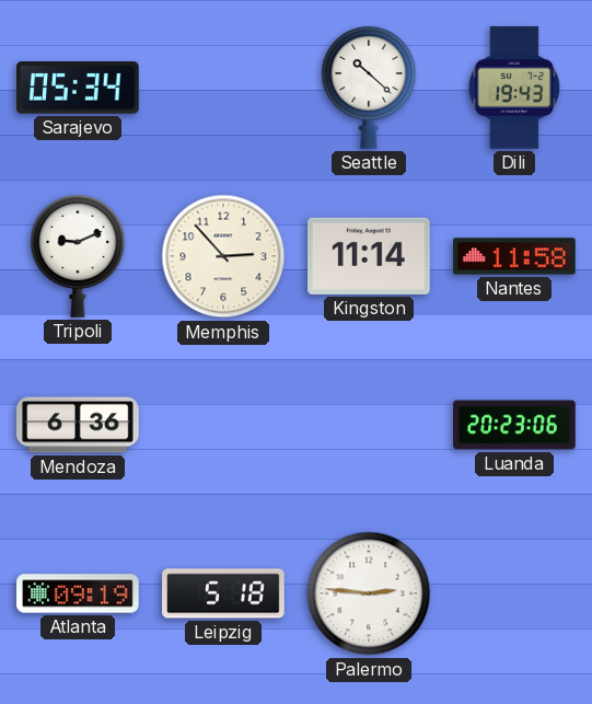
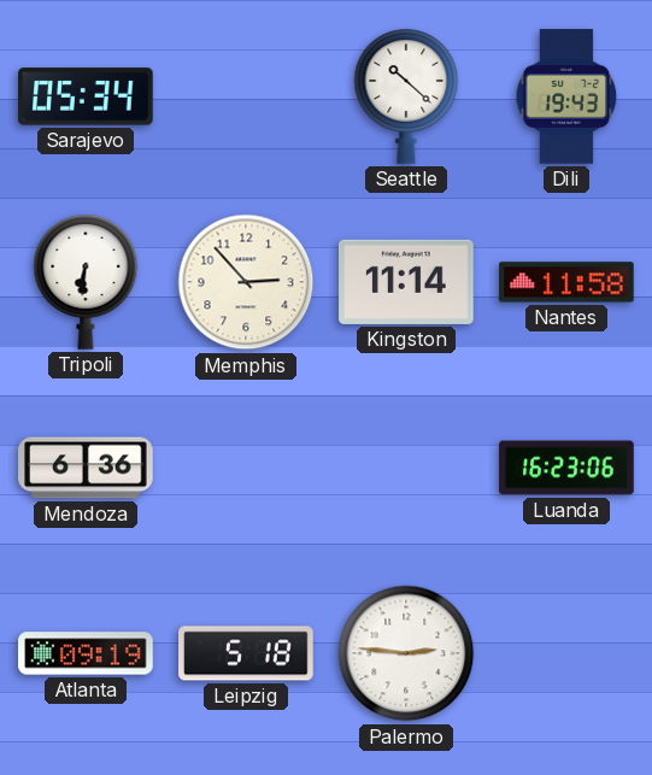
Tripoli: 9:11 -> 6:31
Luanda: 20:23 -> 16:23
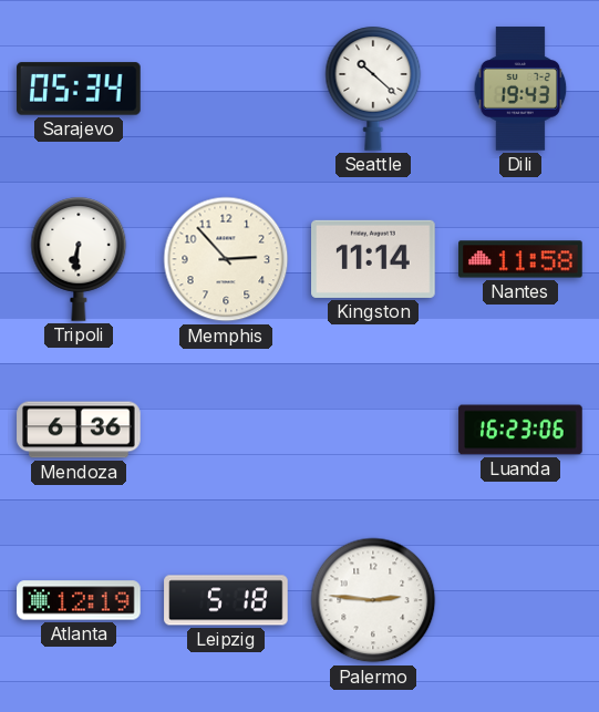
Atlanta: 09:19 -> 12:19
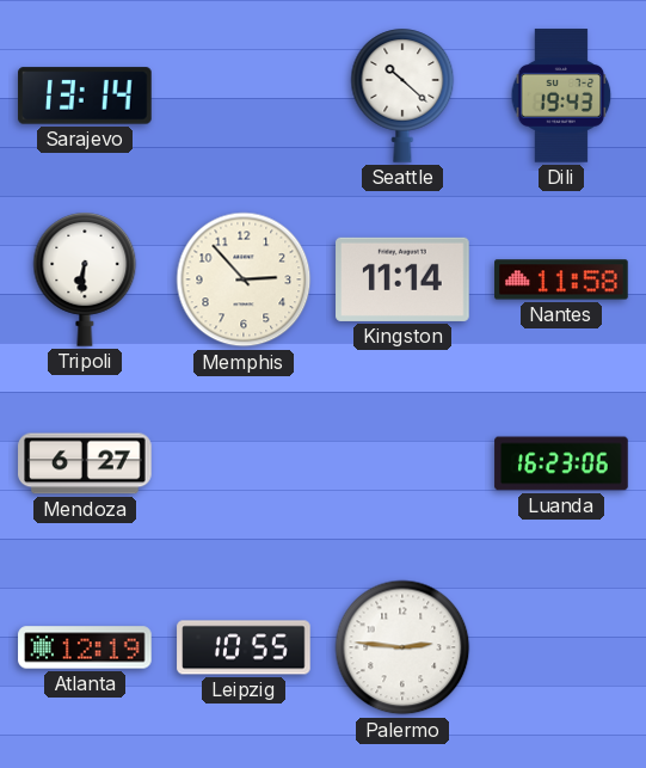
Sarajevo: 05:34 -> 13:14
Mendoza: 6:36 -> 6:27
Leipzig: 5:18 -> 10:55
